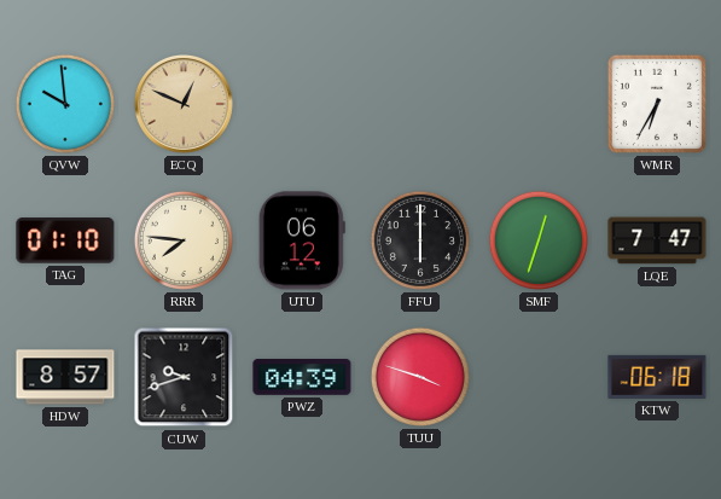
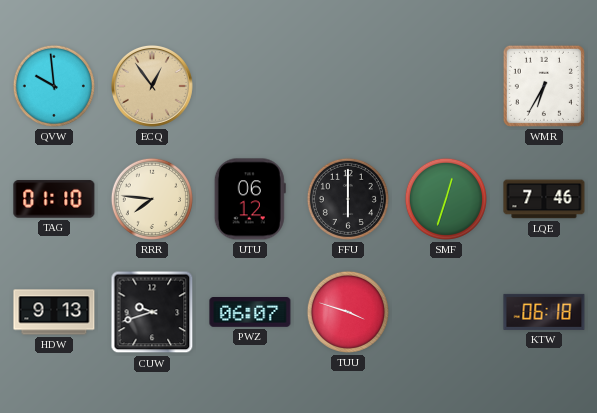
ECQ: 12:49 -> 12:54
LQE: 7:47 -> 7:46
HDW: 8:57 -> 9:13
PWZ: 04:39 -> 06:07
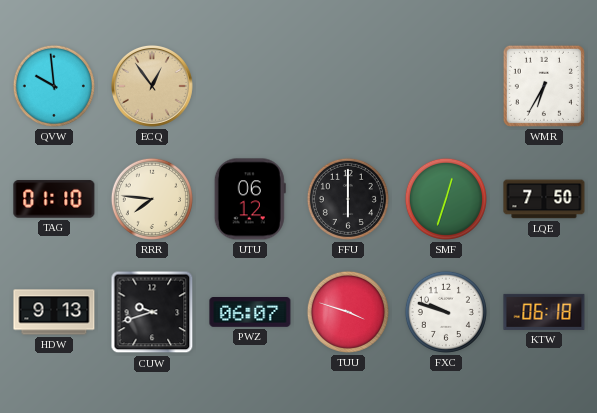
LQE: 7:46 -> 7:50
FXC: none -> 9:48
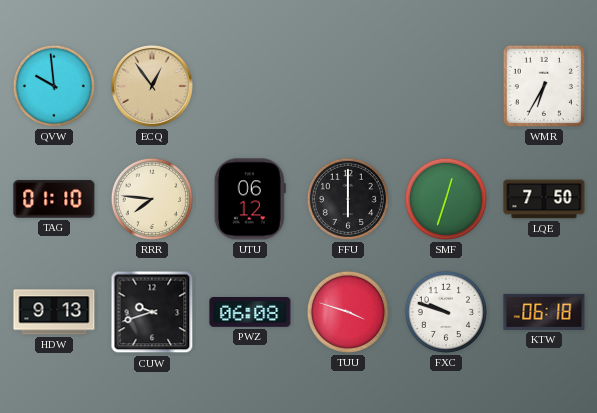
PWZ: 06:07 -> 06:08
